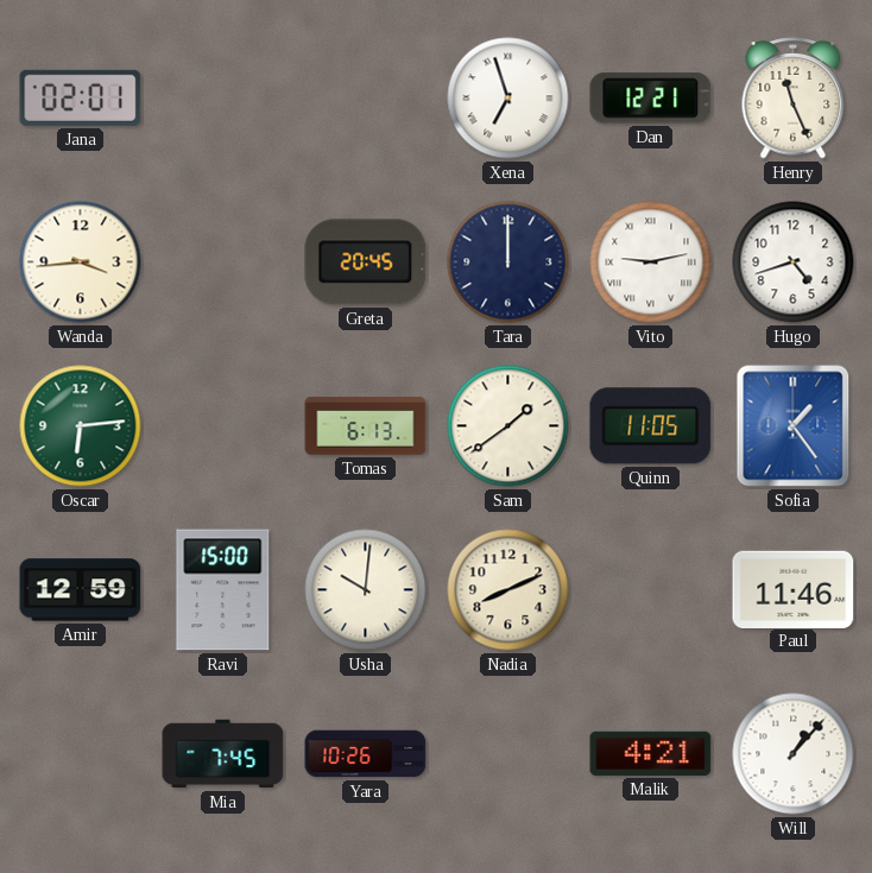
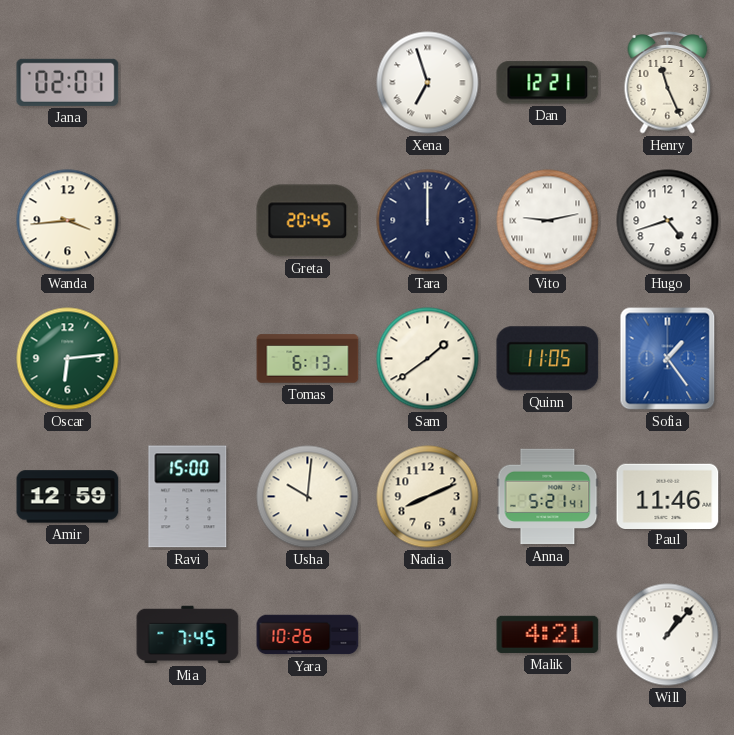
Anna: none -> 5:21
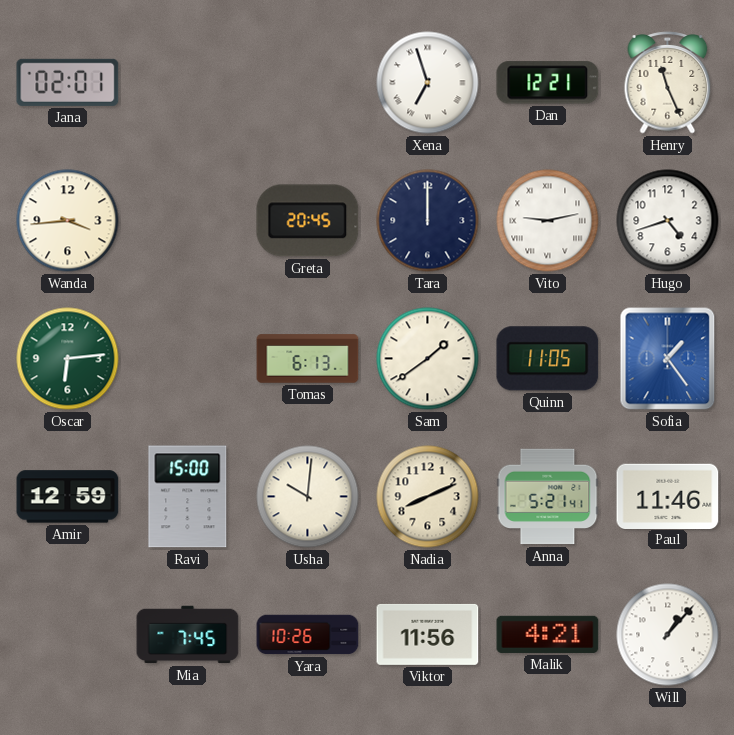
Viktor: none -> 11:56
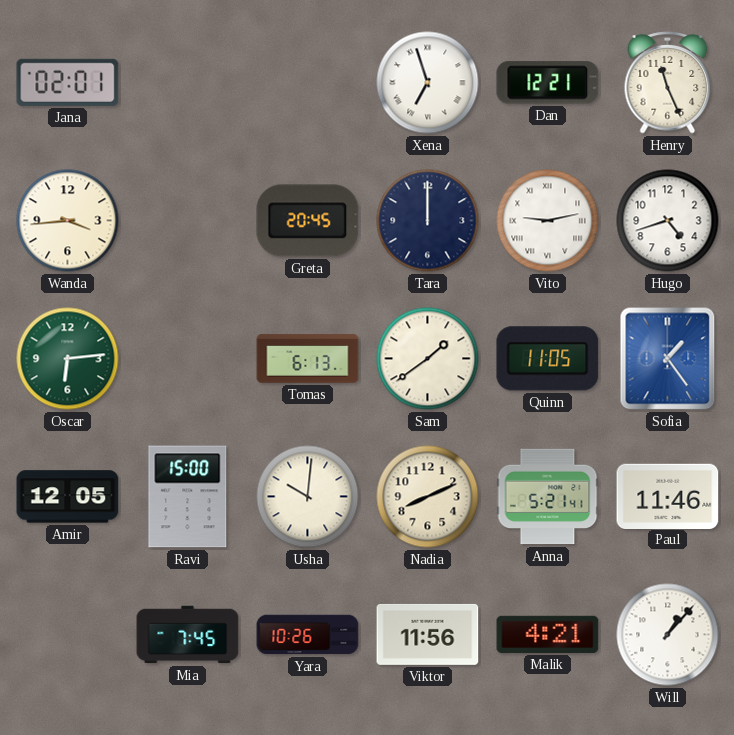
Amir: 12:59 -> 12:05
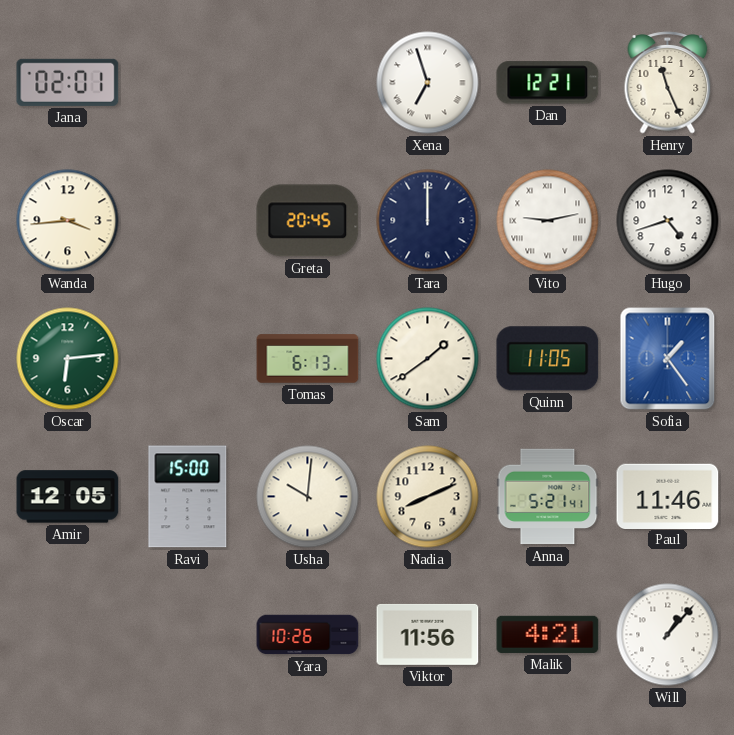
Mia: 7:45 -> none
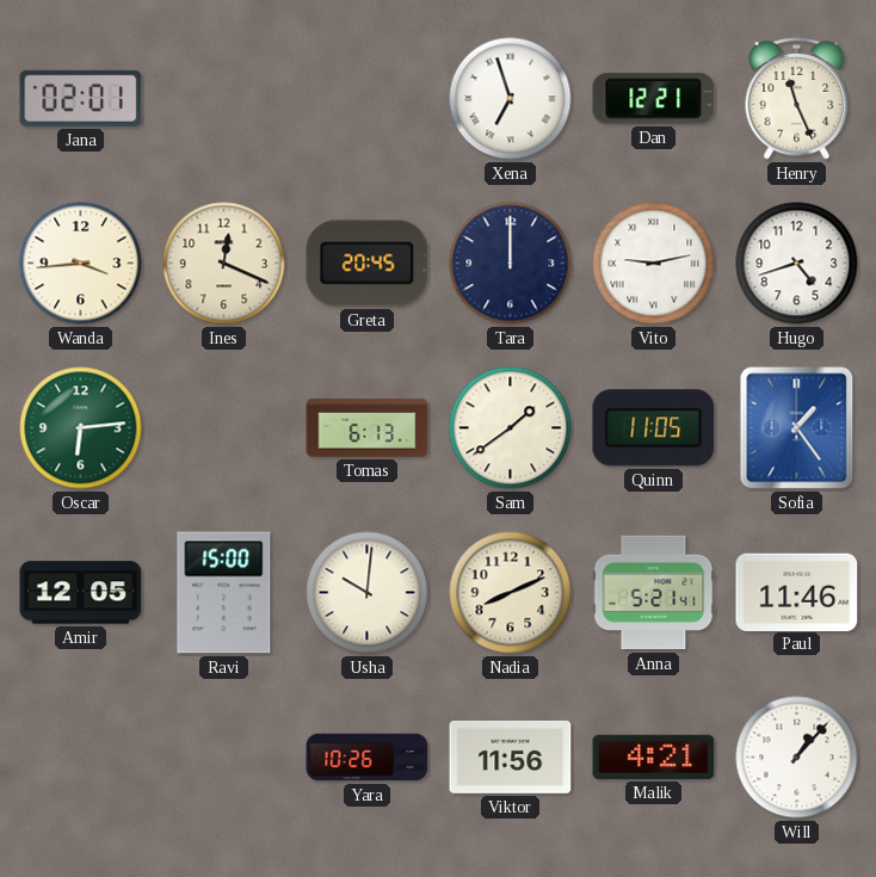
Ines: none -> 12:19
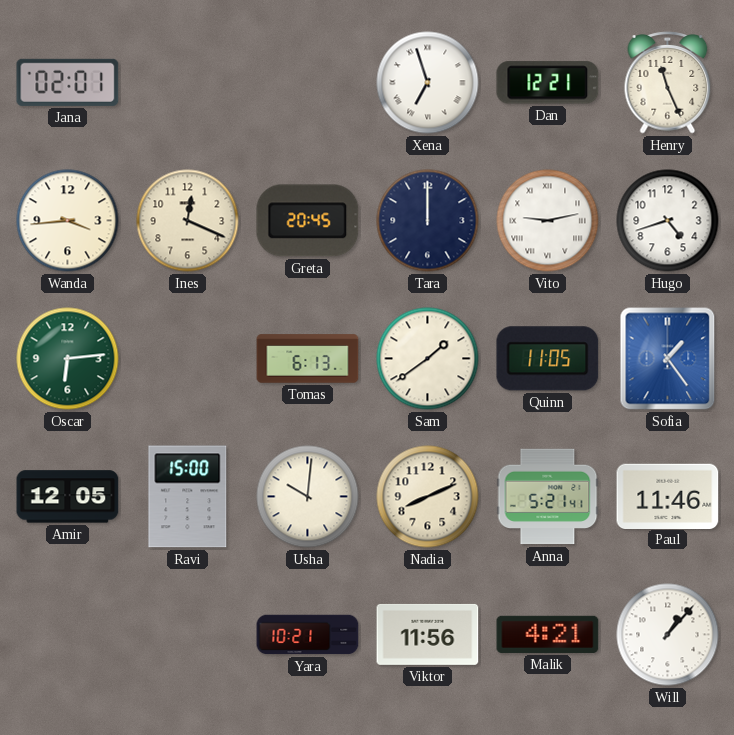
Yara: 10:26 -> 10:21
